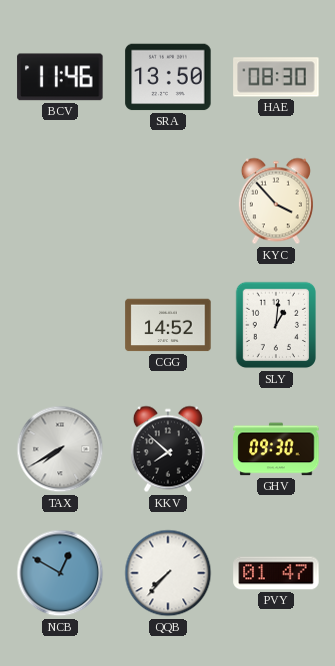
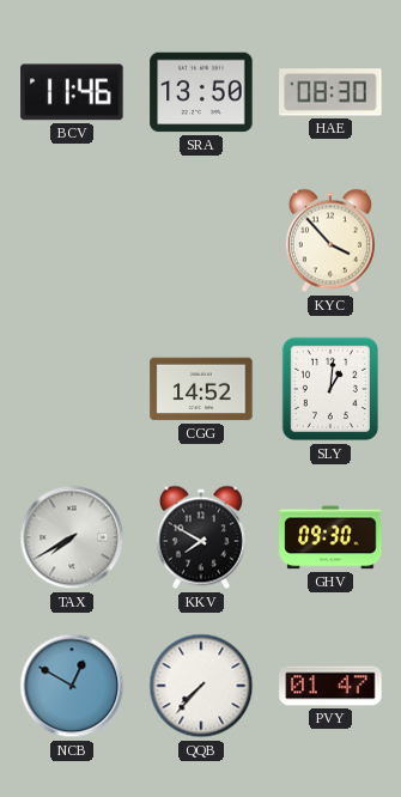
KKV: 7:52 -> 7:50
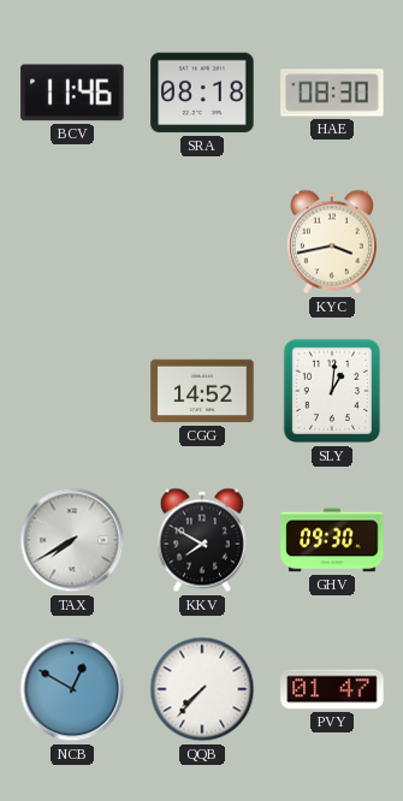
SRA: 13:50 -> 08:18
KYC: 3:53 -> 3:43
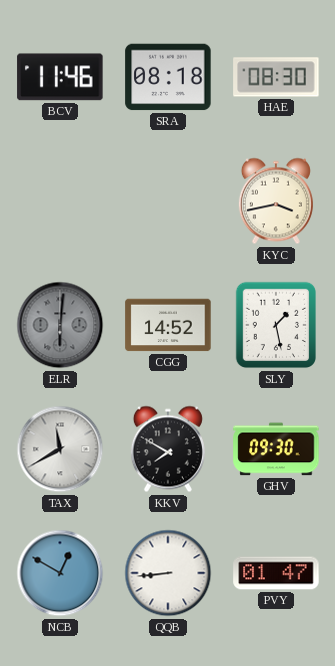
ELR: none -> 6:01
SLY: 1:01 -> 1:28
TAX: 7:40 -> 11:40
QQB: 7:37 -> 8:44
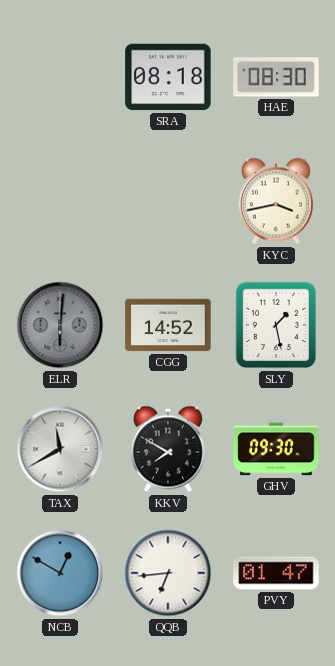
BCV: 11:46 -> none
QQB: 8:44 -> 6:44
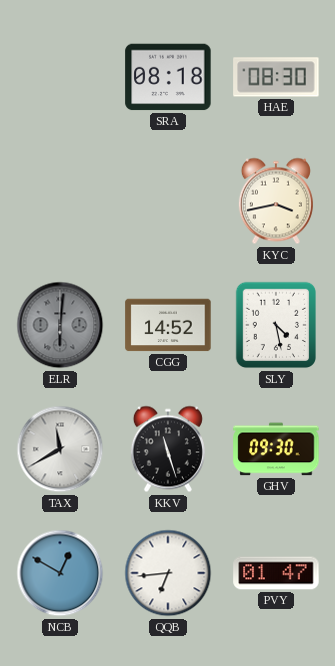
SLY: 1:28 -> 4:28
KKV: 7:50 -> 11:27
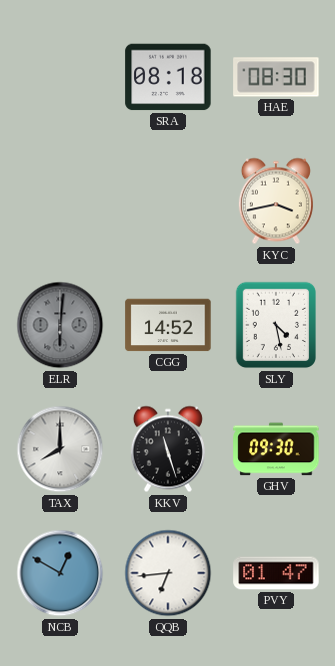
TAX: 11:40 -> 8:00
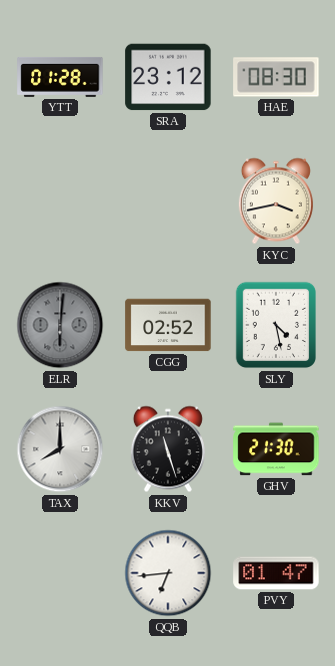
YTT: none -> 01:28
SRA: 08:18 -> 23:12
CGG: 14:52 -> 02:52
GHV: 09:30 -> 21:30
NCB: 12:50 -> none
